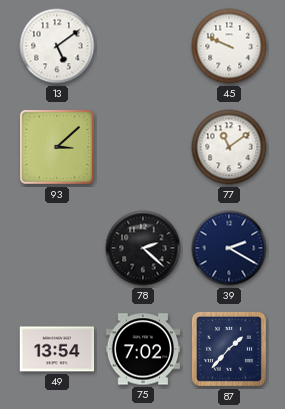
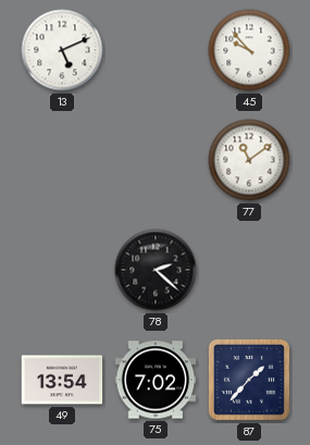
13: 5:09 -> 5:11
45: 9:49 -> 9:53
93: 3:08 -> none
39: 2:20 -> none
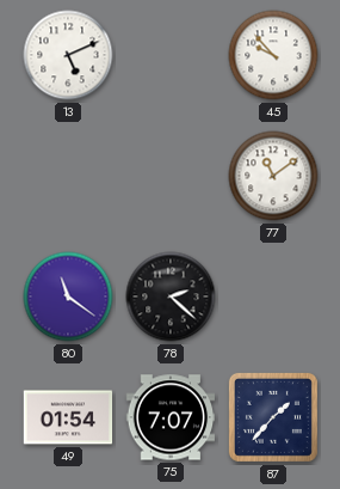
80: none -> 11:21
49: 13:54 -> 01:54
75: 7:02 -> 7:07
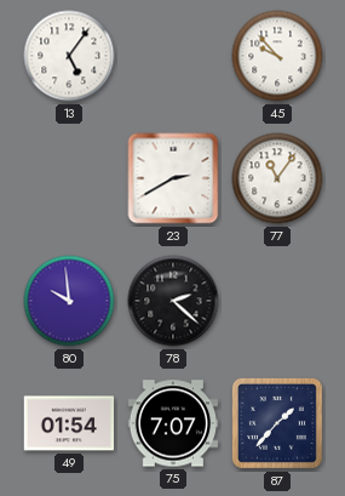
13: 5:11 -> 5:06
23: none -> 2:40
77: 11:09 -> 11:06
80: 11:21 -> 9:59
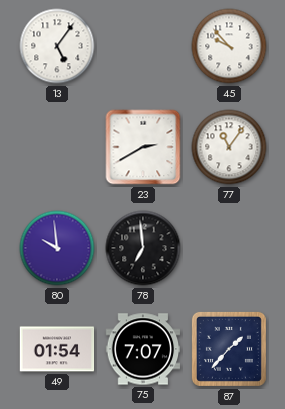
78: 2:22 -> 6:59
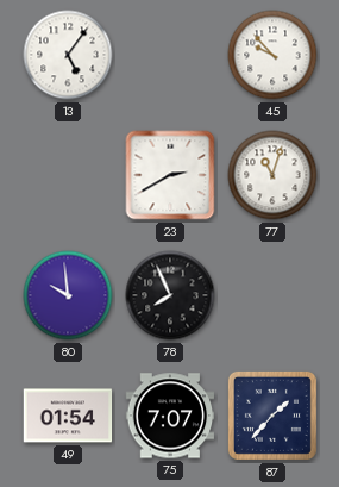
77: 11:06 -> 11:03
78: 6:59 -> 7:56
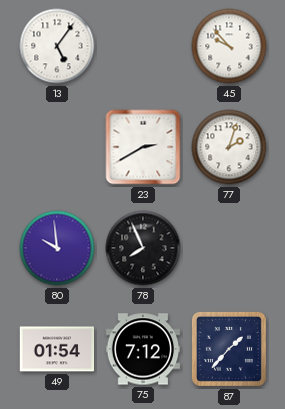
77: 11:03 -> 2:03
75: 7:07 -> 7:12
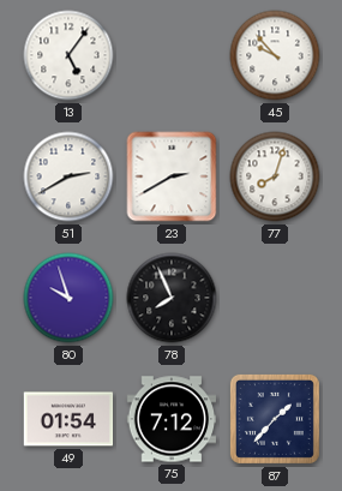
51: none -> 2:40
77: 2:03 -> 8:03
80: 9:59 -> 9:57
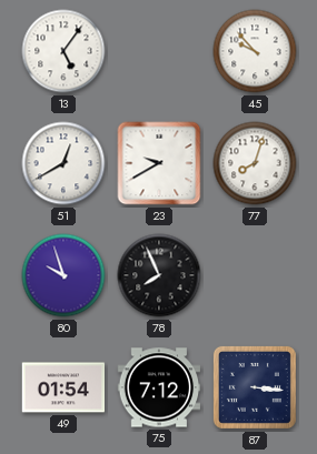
51: 2:40 -> 12:40
23: 2:40 -> 9:40
87: 1:37 -> 3:16
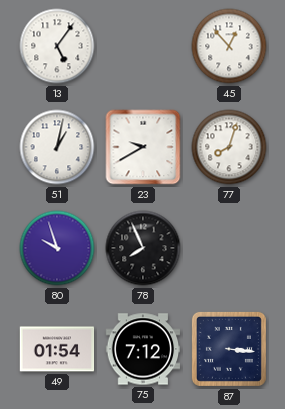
45: 9:53 -> 12:53
51: 12:40 -> 1:02
